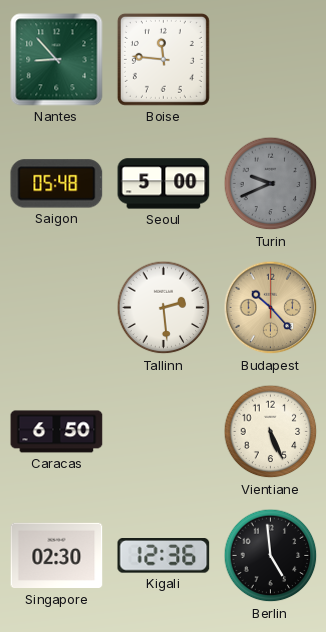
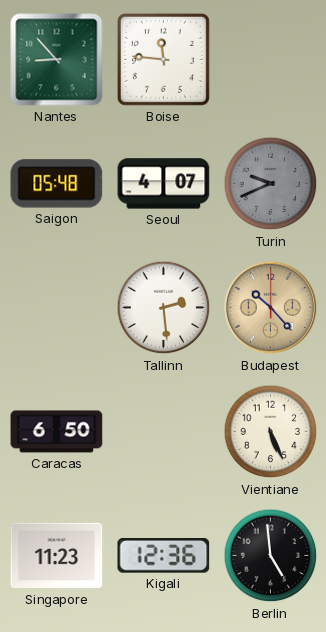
Seoul: 5:00 -> 4:07
Singapore: 02:30 -> 11:23
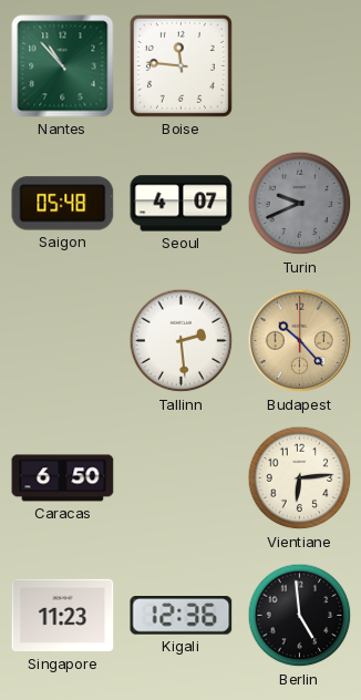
Nantes: 8:53 -> 10:53
Vientiane: 5:26 -> 6:14
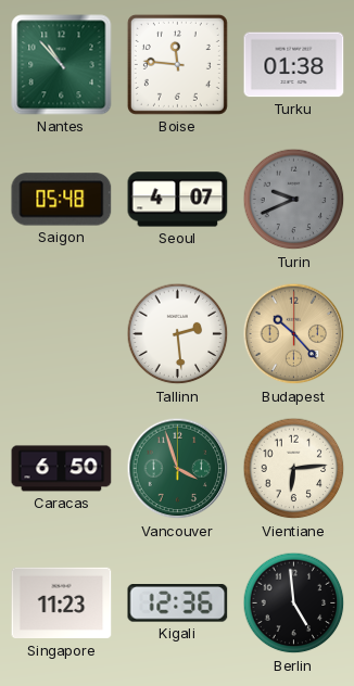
Turku: none -> 01:38
Vancouver: none -> 3:57
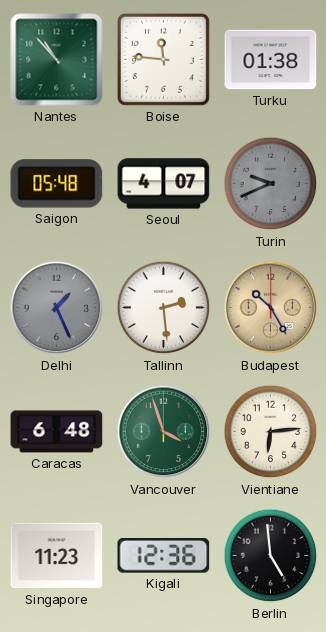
Delhi: none -> 1:26
Budapest: 10:23 -> 10:25
Caracas: 6:50 -> 6:48
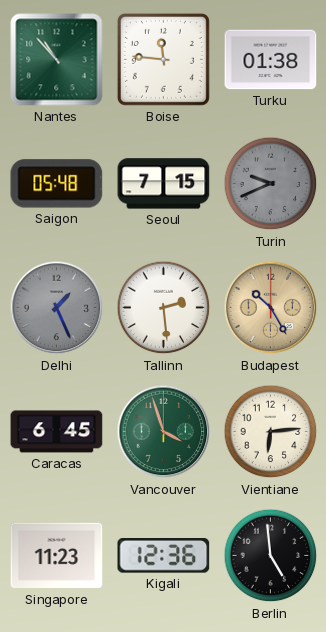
Seoul: 4:07 -> 7:15
Caracas: 6:48 -> 6:45
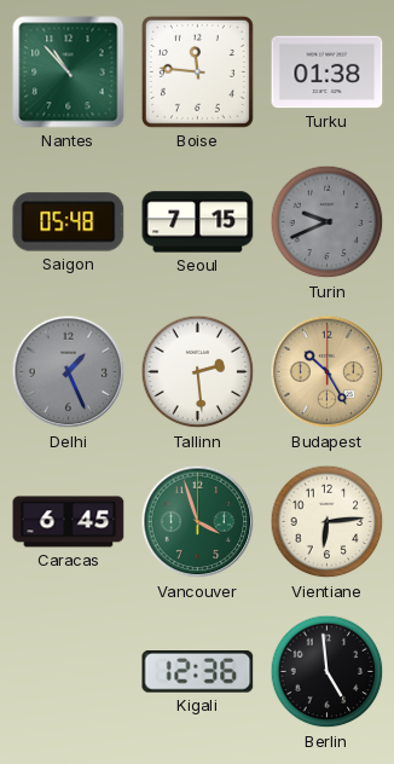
Singapore: 11:23 -> none
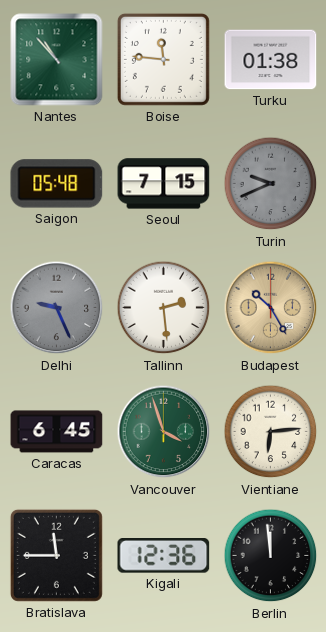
Delhi: 1:26 -> 9:26
Bratislava: none -> 11:45
Berlin: 4:59 -> 11:59
